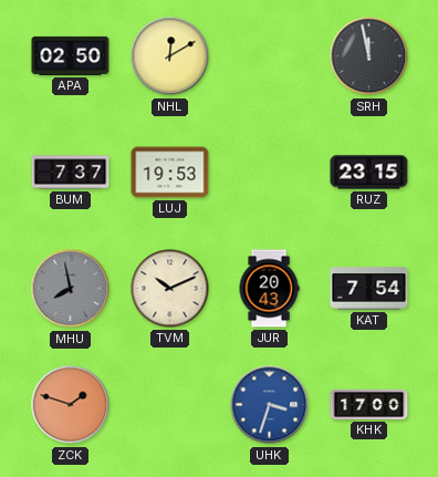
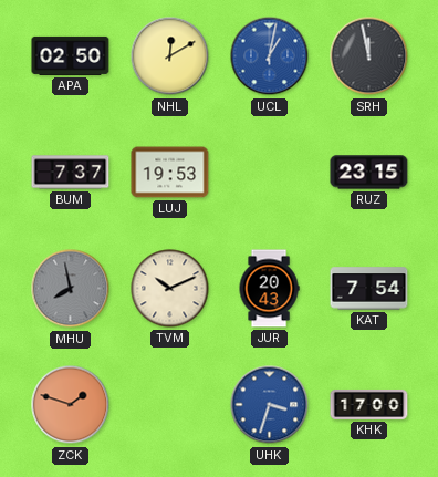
UCL: none -> 1:02
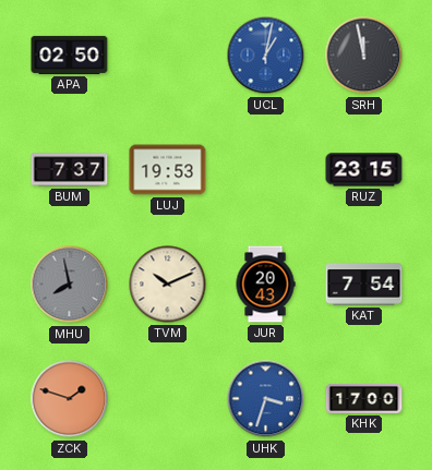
NHL: 12:10 -> none
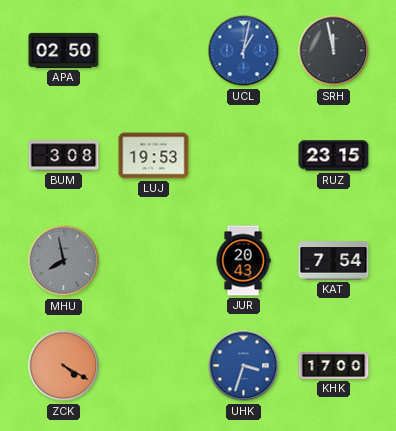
BUM: 7:37 -> 3:08
TVM: 10:11 -> none
ZCK: 1:48 -> 4:20
